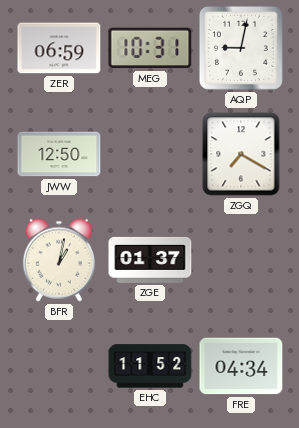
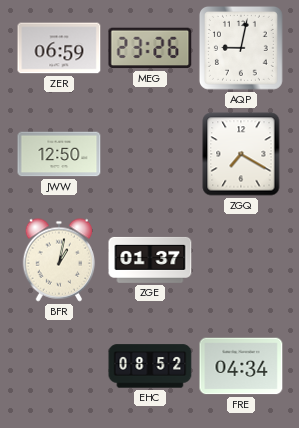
MEG: 10:31 -> 23:26
EHC: 11:52 -> 08:52
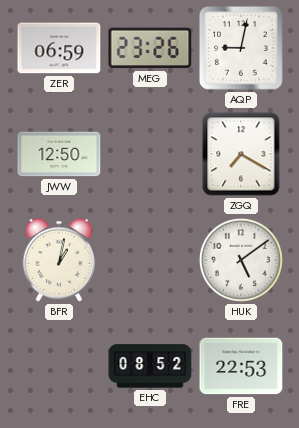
ZGE: 01:37 -> none
HUK: none -> 5:09
FRE: 04:34 -> 22:53
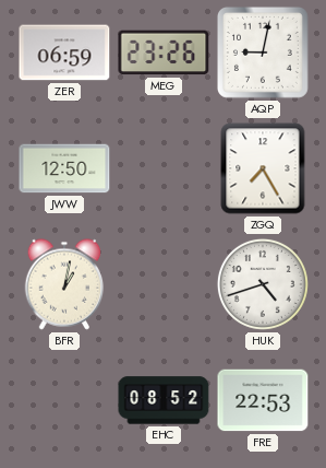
ZGQ: 7:20 -> 7:25
HUK: 5:09 -> 4:42
